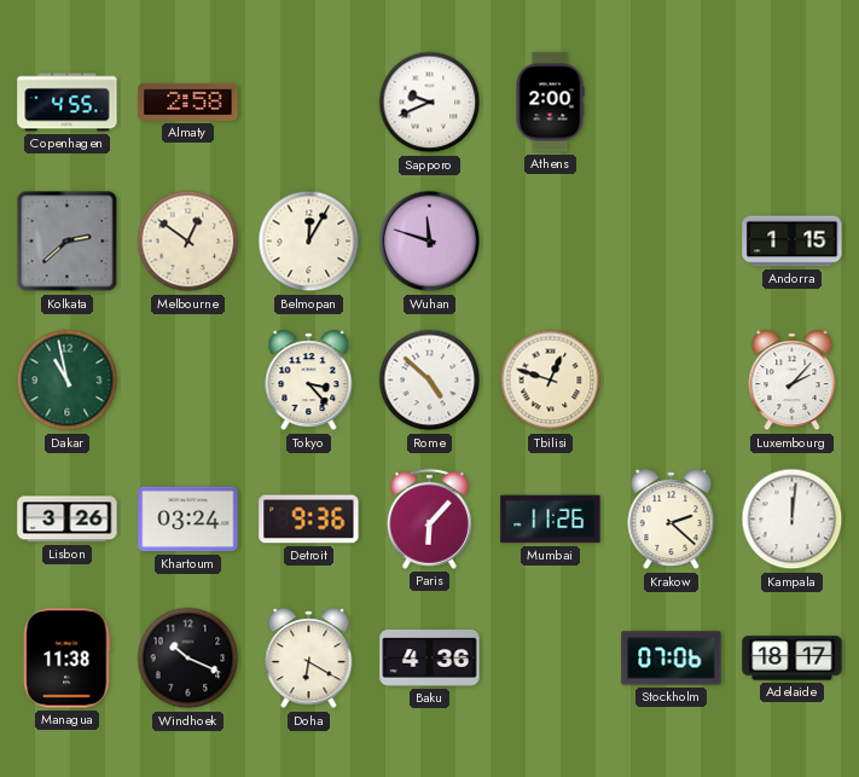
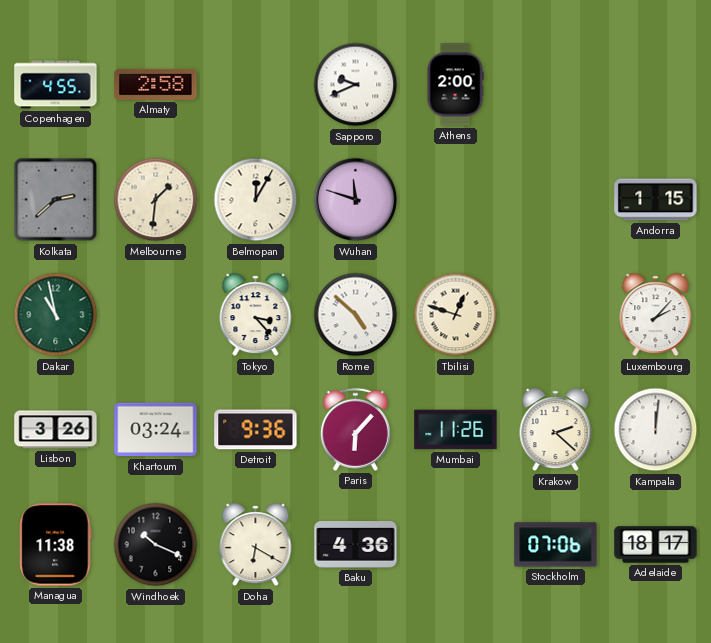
Melbourne: 12:51 -> 1:31
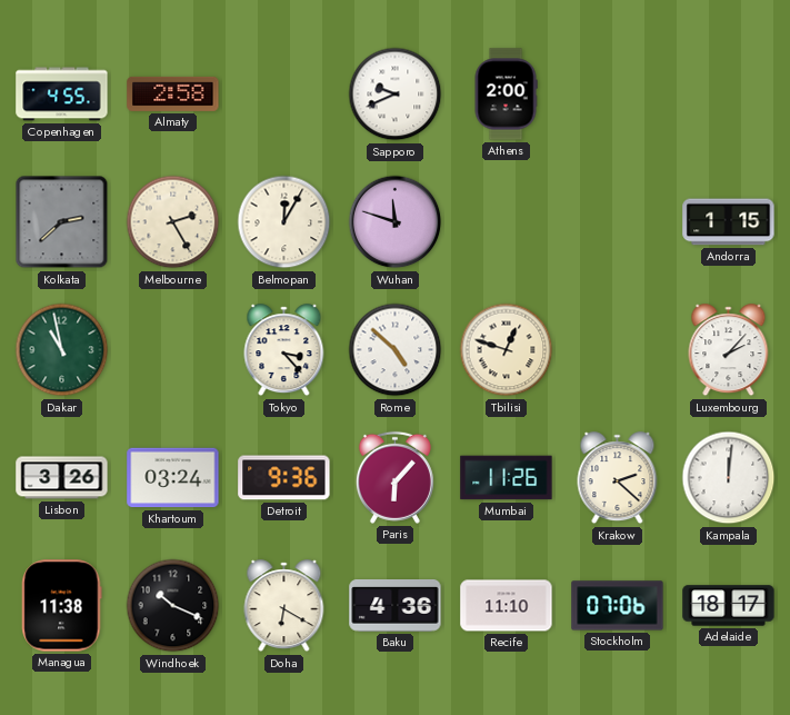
Melbourne: 1:31 -> 2:25
Recife: none -> 11:10
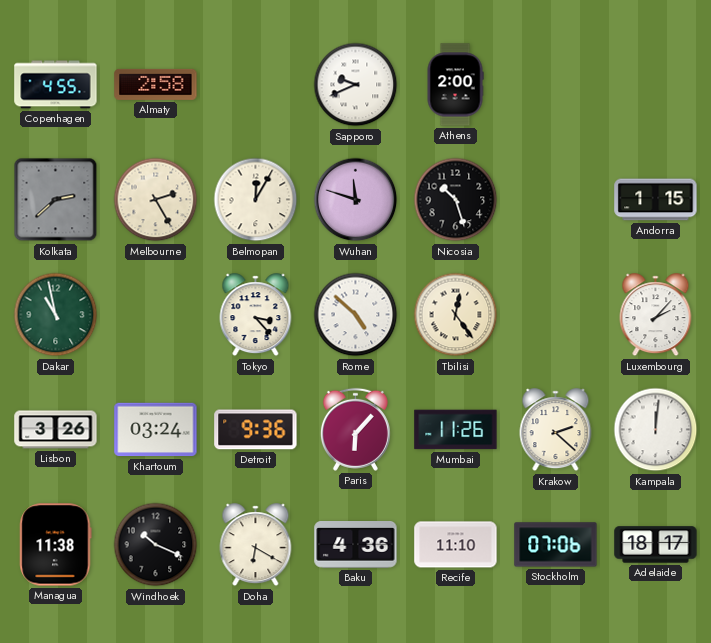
Nicosia: none -> 10:27
Tbilisi: 12:48 -> 12:24
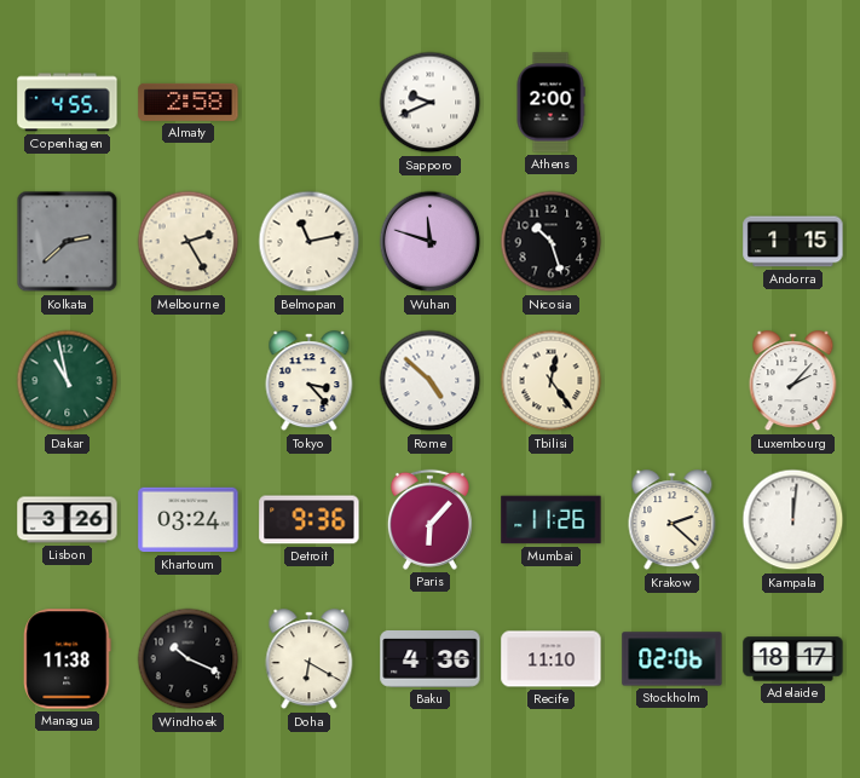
Belmopan: 12:05 -> 11:13
Stockholm: 07:06 -> 02:06
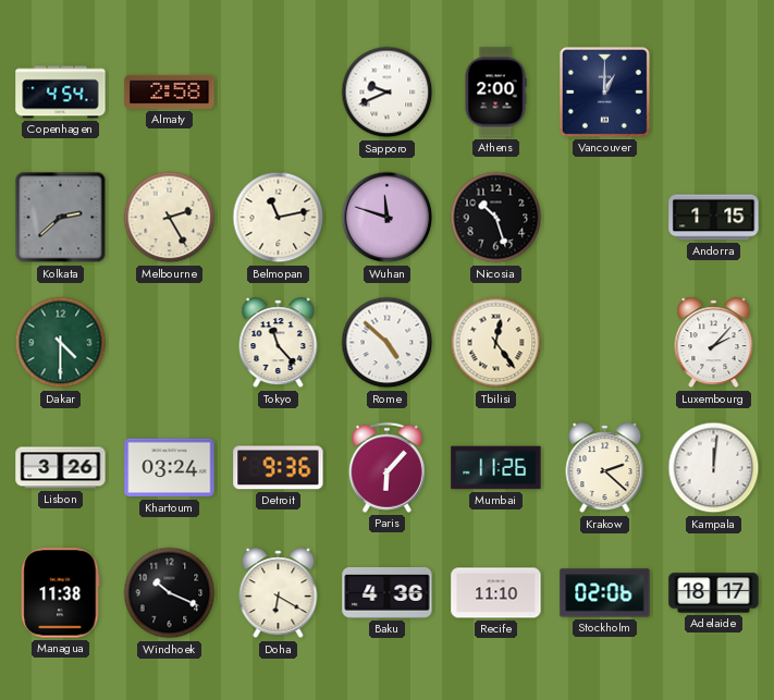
Copenhagen: 4:55 -> 4:54
Vancouver: none -> 1:00
Dakar: 10:58 -> 4:30
Tokyo: 3:23 -> 11:23
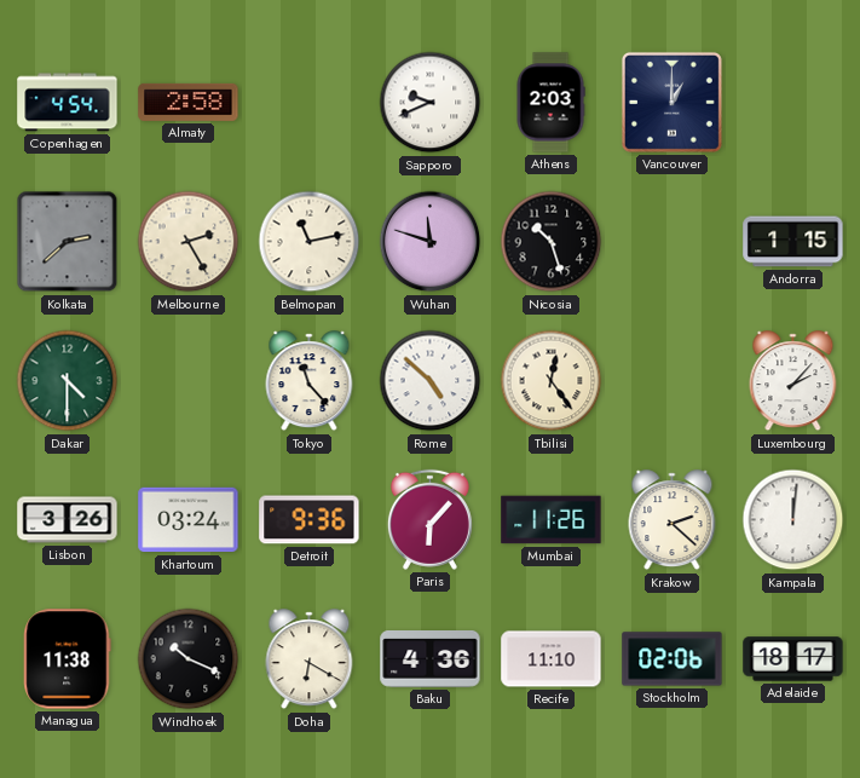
Athens: 2:00 -> 2:03
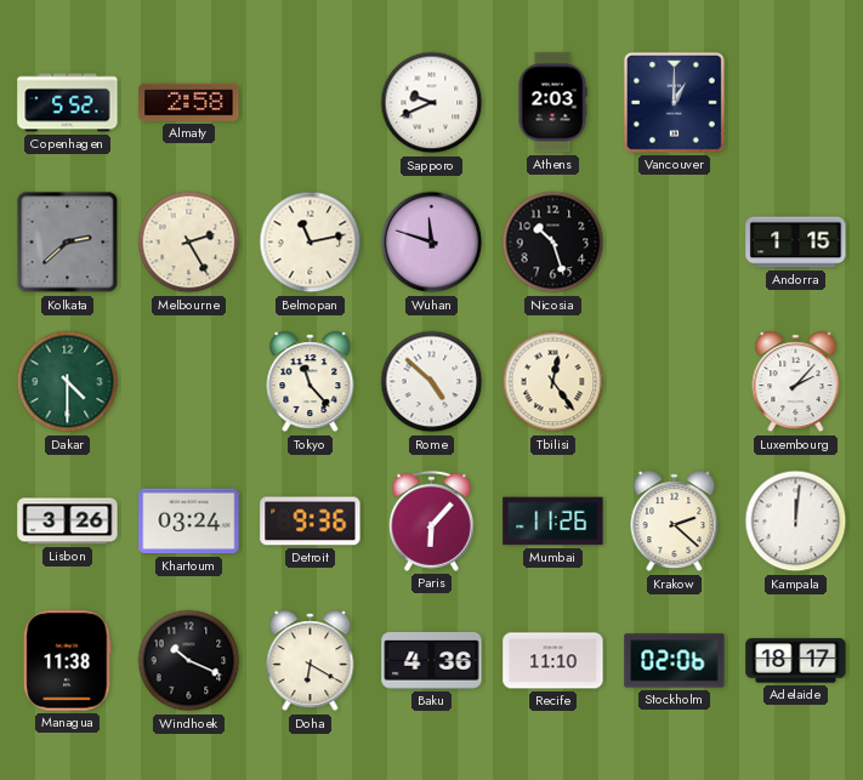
Copenhagen: 4:54 -> 5:52
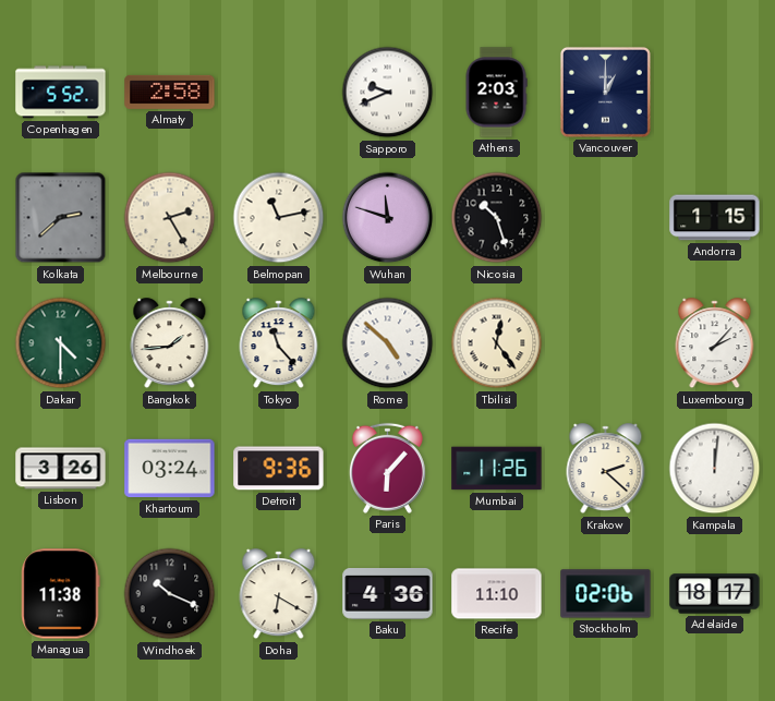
Bangkok: none -> 1:44
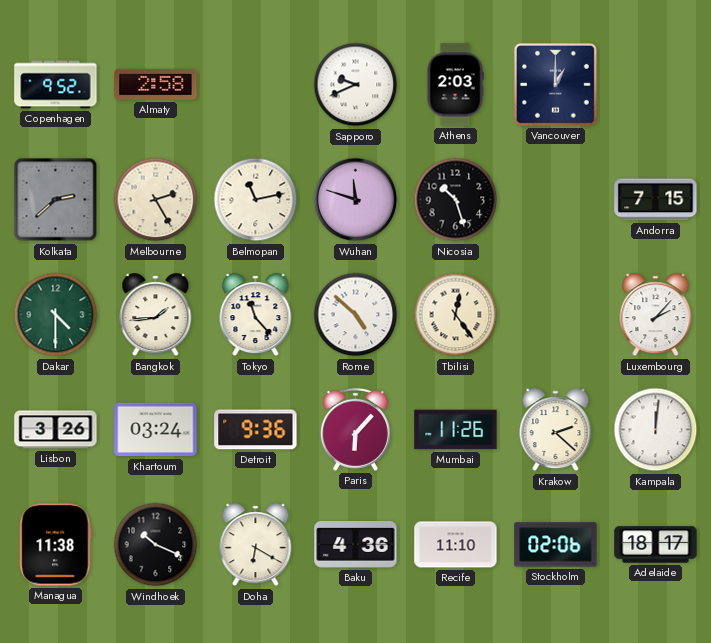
Copenhagen: 5:52 -> 9:52
Andorra: 1:15 -> 7:15
